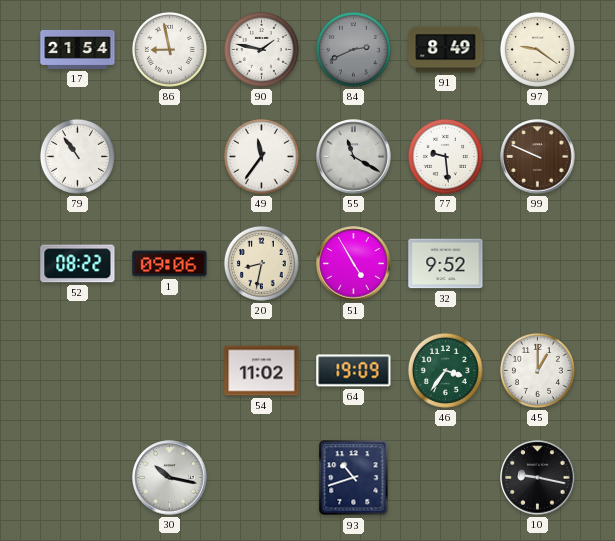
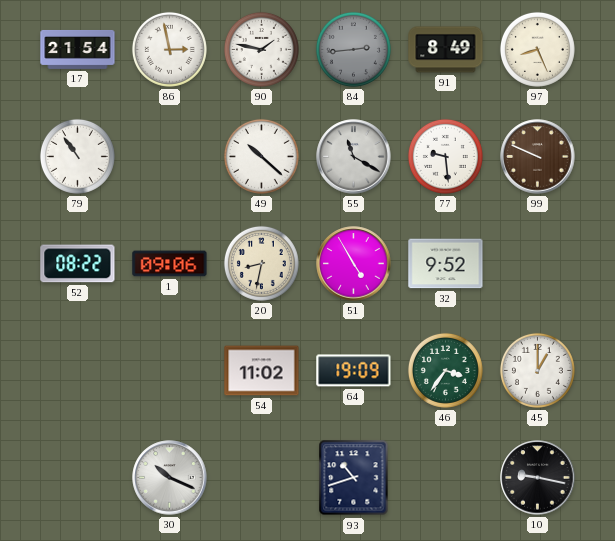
86: 8:58 -> 2:58
84: 2:41 -> 2:44
97: 9:21 -> 8:26
49: 11:36 -> 10:22
30: 10:17 -> 10:19
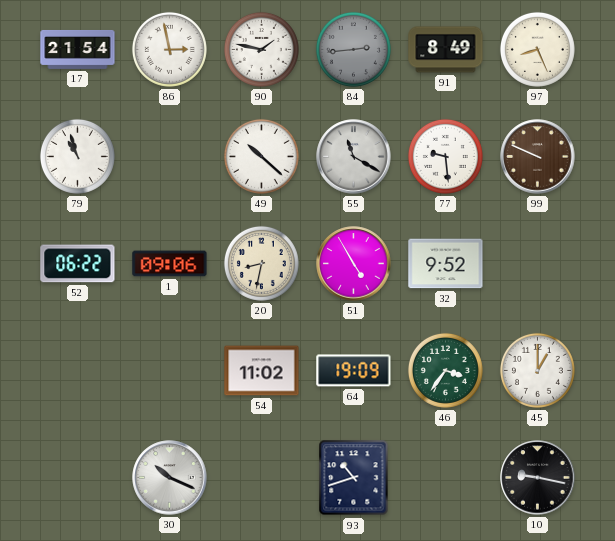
79: 10:54 -> 10:57
52: 08:22 -> 06:22
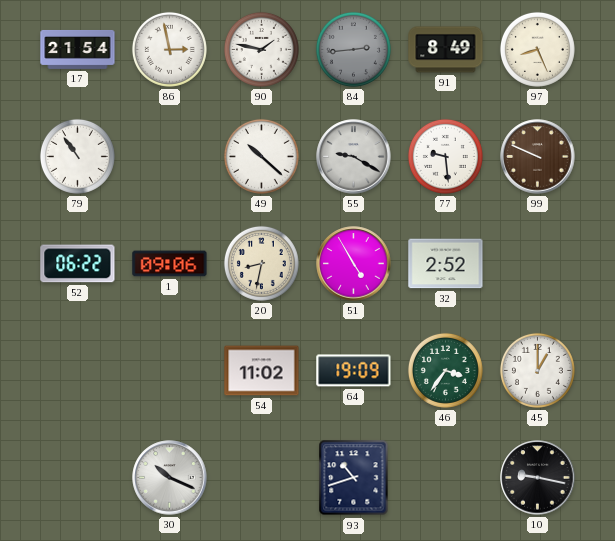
79: 10:57 -> 10:54
55: 11:20 -> 9:20
32: 9:52 -> 2:52
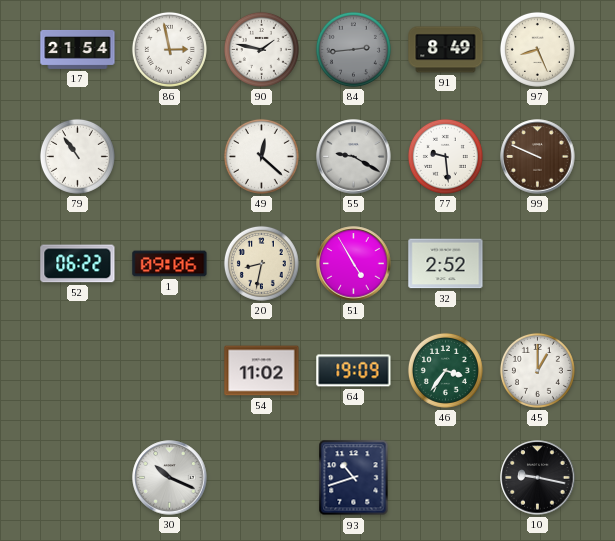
49: 10:22 -> 12:22
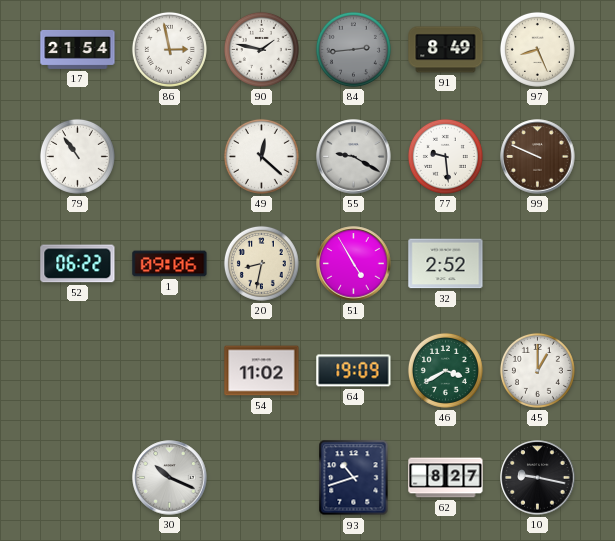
46: 3:36 -> 3:40
62: none -> 8:27
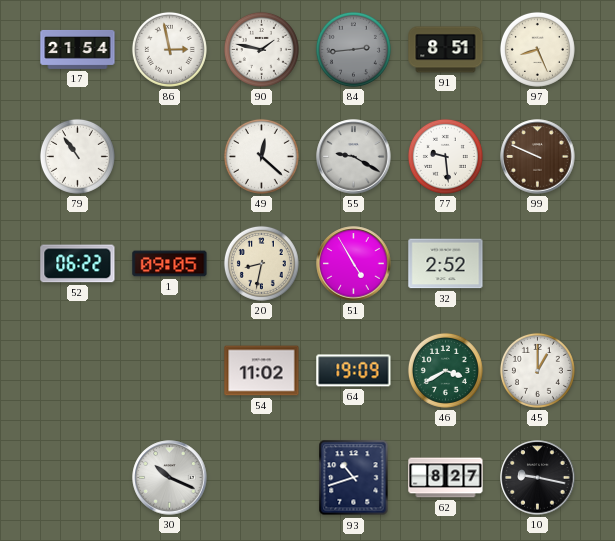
91: 8:49 -> 8:51
1: 09:06 -> 09:05
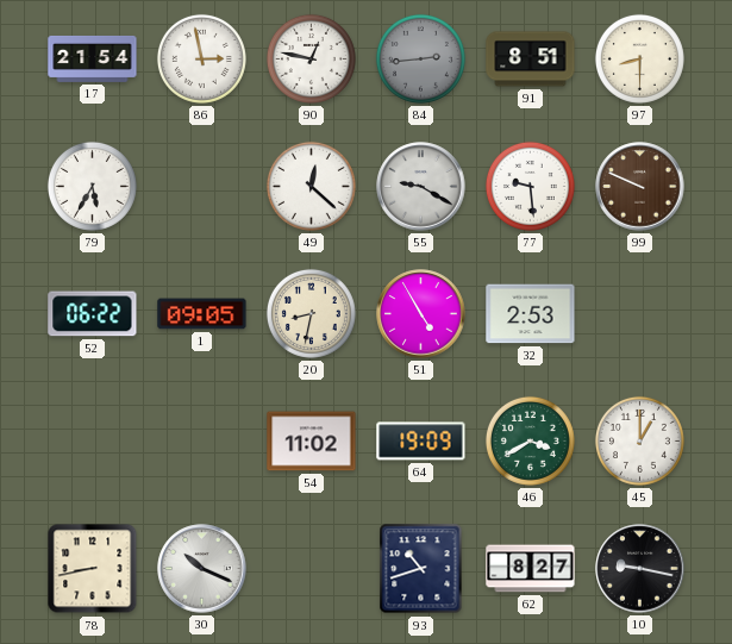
90: 1:47 -> 12:47
97: 8:26 -> 8:30
79: 10:54 -> 5:35
32: 2:52 -> 2:53
78: none -> 8:43
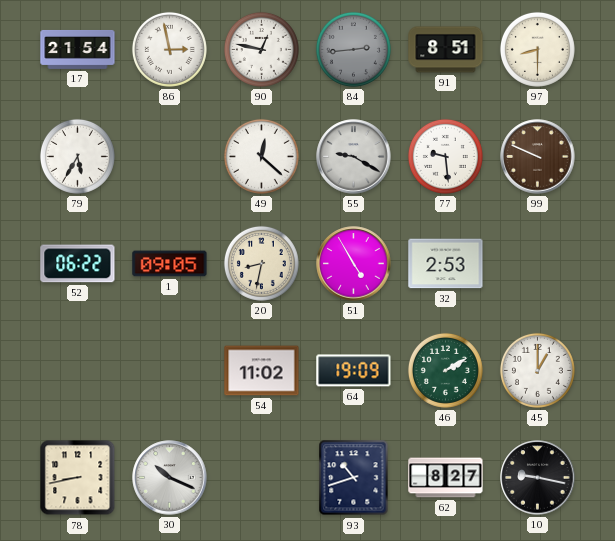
46: 3:40 -> 2:10
